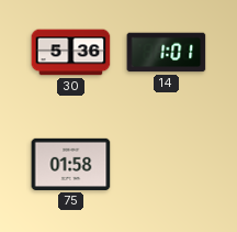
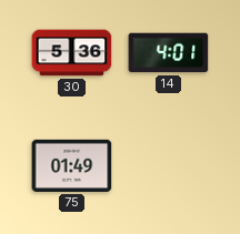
14: 1:01 -> 4:01
75: 01:58 -> 01:49
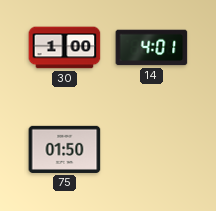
30: 5:36 -> 1:00
75: 01:49 -> 01:50
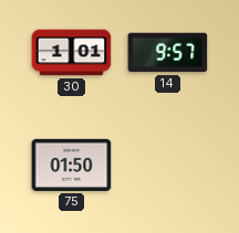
30: 1:00 -> 1:01
14: 4:01 -> 9:57
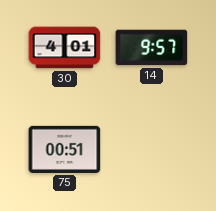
30: 1:01 -> 4:01
75: 01:50 -> 00:51
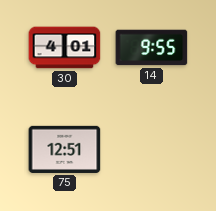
14: 9:57 -> 9:55
75: 00:51 -> 12:51
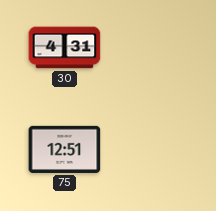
30: 4:01 -> 4:31
14: 9:55 -> none
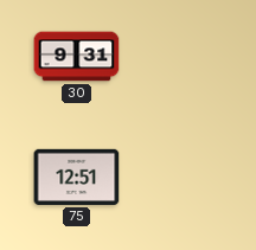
30: 4:31 -> 9:31
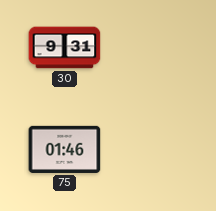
75: 12:51 -> 01:46
